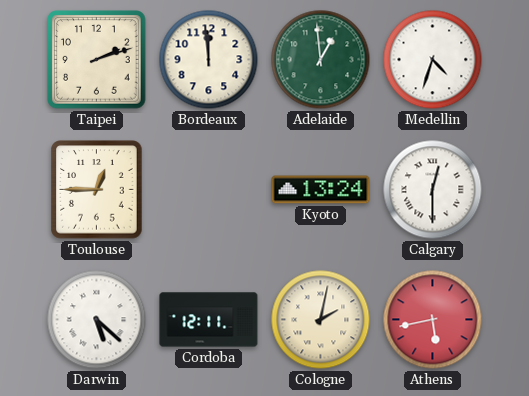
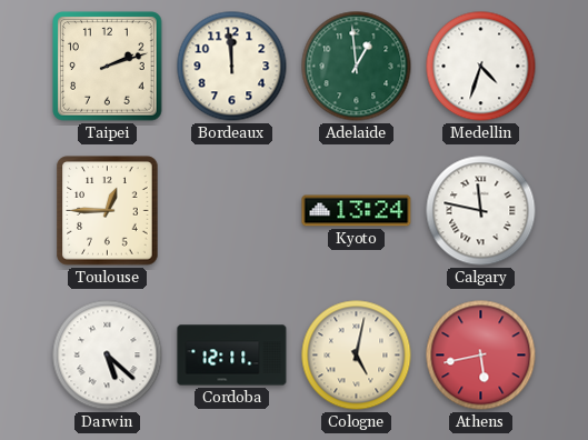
Calgary: 12:30 -> 11:47
Cologne: 2:02 -> 5:02
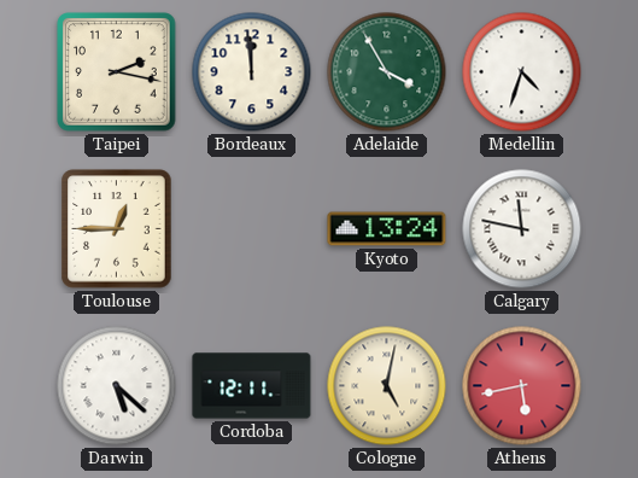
Taipei: 2:12 -> 2:17
Adelaide: 12:59 -> 3:55
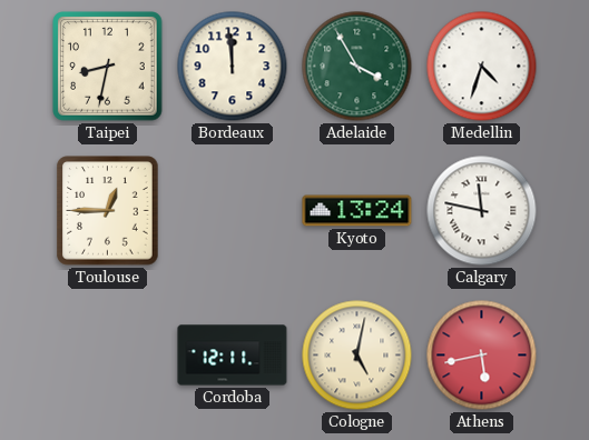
Taipei: 2:17 -> 8:32
Darwin: 5:22 -> none
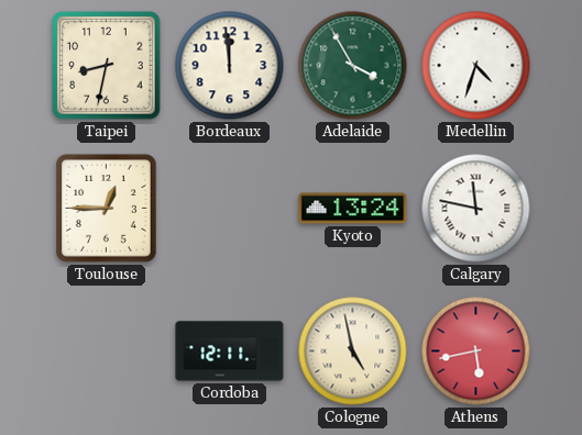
Cologne: 5:02 -> 4:58
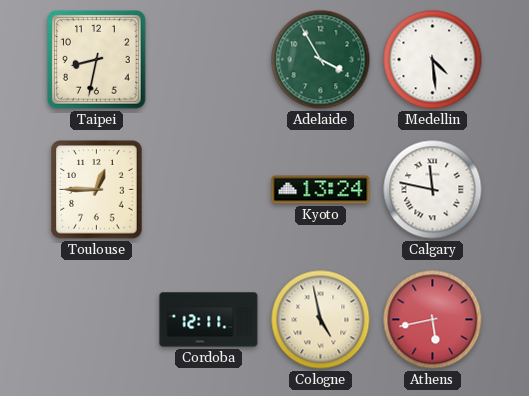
Bordeaux: 11:59 -> none
Medellin: 4:33 -> 4:29
